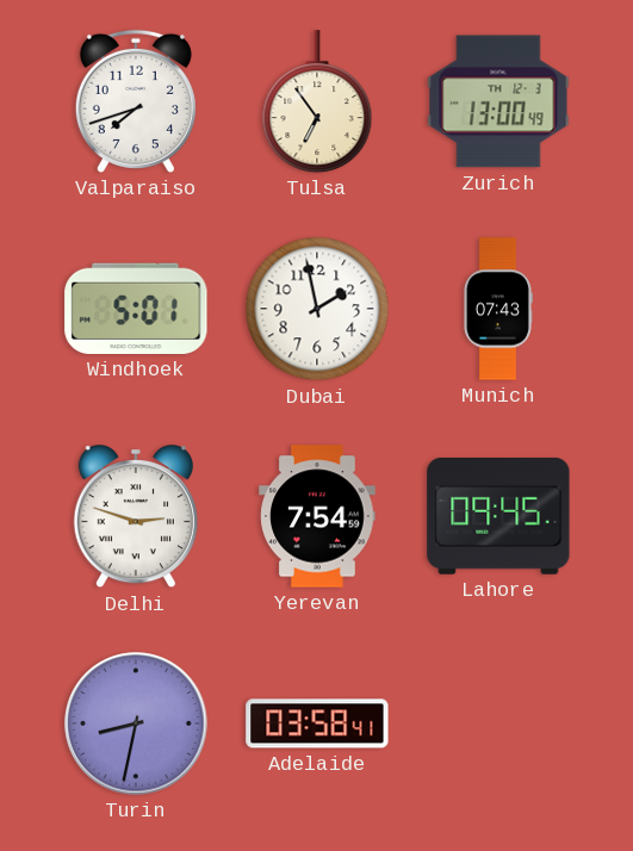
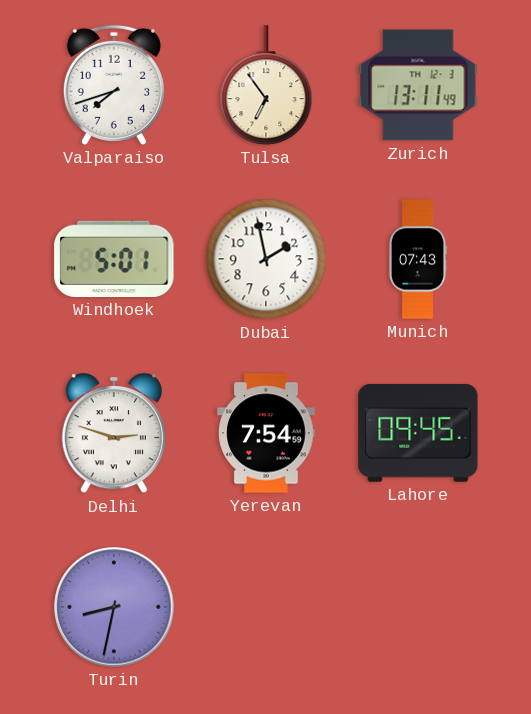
Zurich: 13:00 -> 13:11
Adelaide: 03:58 -> none
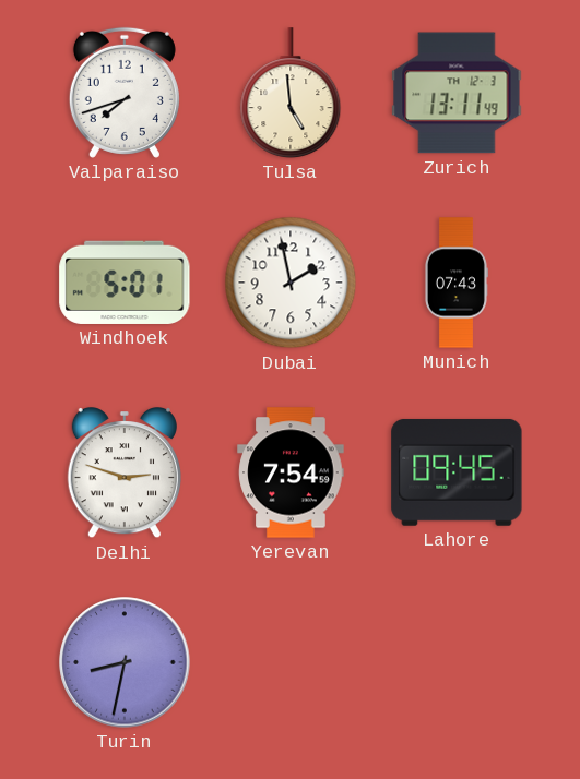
Tulsa: 6:54 -> 4:59
